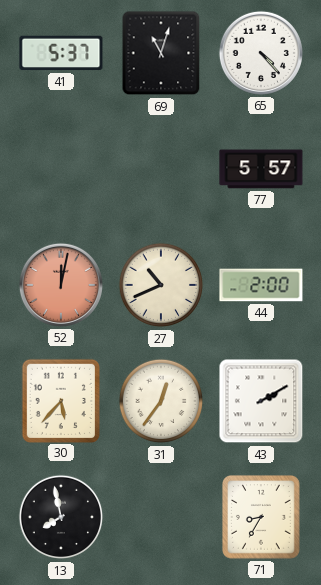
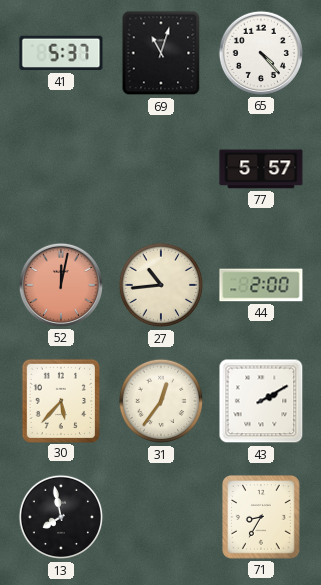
27: 10:41 -> 10:44
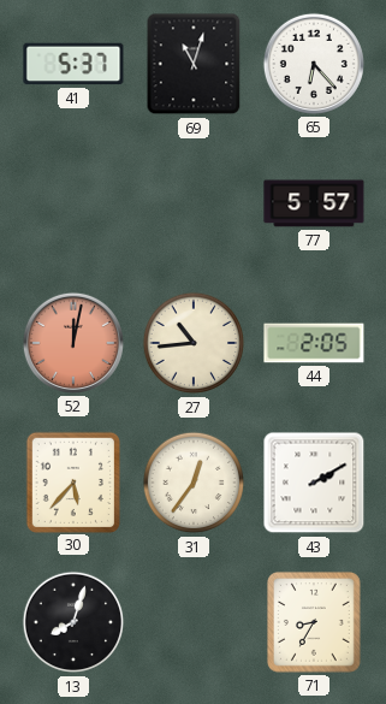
65: 4:23 -> 6:23
44: 2:00 -> 2:05
13: 7:58 -> 8:03
